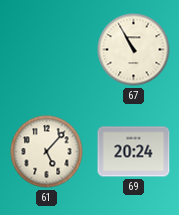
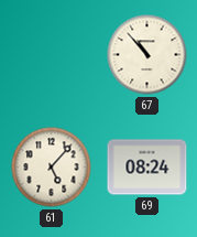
67: 10:55 -> 10:53
69: 20:24 -> 08:24
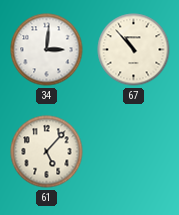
34: none -> 3:01
69: 08:24 -> none
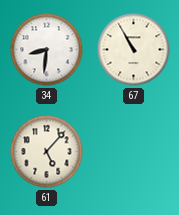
34: 3:01 -> 8:31
67: 10:53 -> 10:55
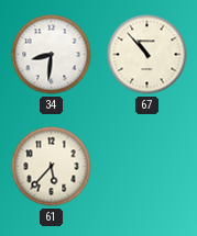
67: 10:55 -> 10:53
61: 5:07 -> 5:37
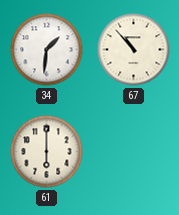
34: 8:31 -> 1:31
61: 5:37 -> 6:00
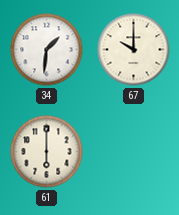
67: 10:53 -> 10:00
